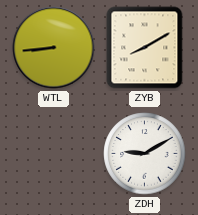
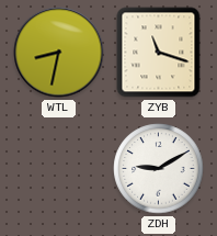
WTL: 8:44 -> 8:32
ZYB: 8:10 -> 11:18
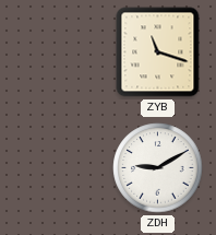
WTL: 8:32 -> none
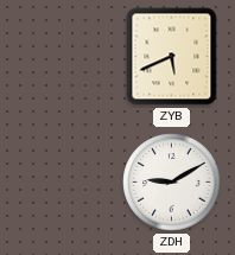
ZYB: 11:18 -> 5:41
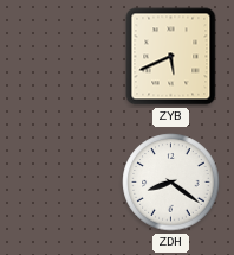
ZDH: 9:10 -> 8:21
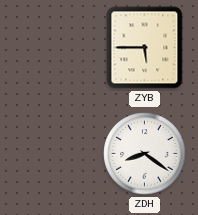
ZYB: 5:41 -> 5:45
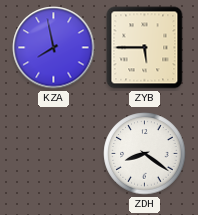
KZA: none -> 7:58
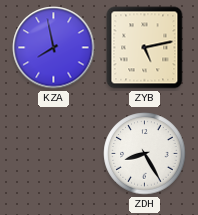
ZYB: 5:45 -> 5:13
ZDH: 8:21 -> 8:25
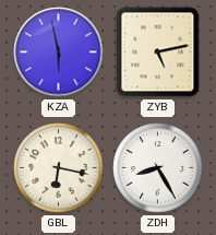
KZA: 7:58 -> 5:58
GBL: none -> 6:17
